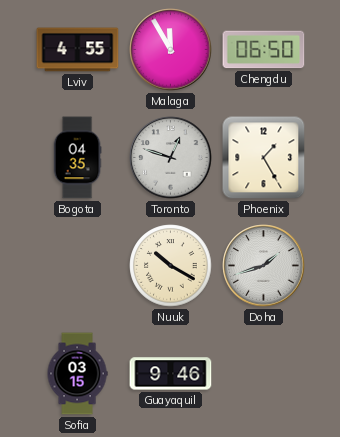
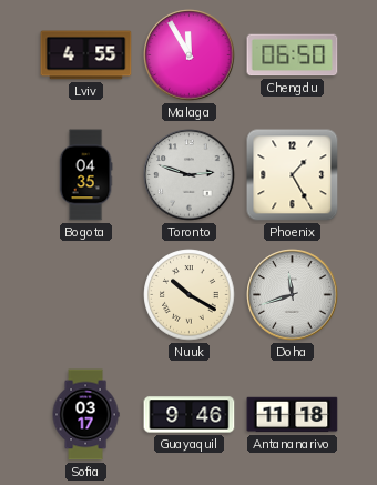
Toronto: 12:48 -> 2:48
Doha: 1:42 -> 11:42
Sofia: 03:15 -> 03:17
Antananarivo: none -> 11:18
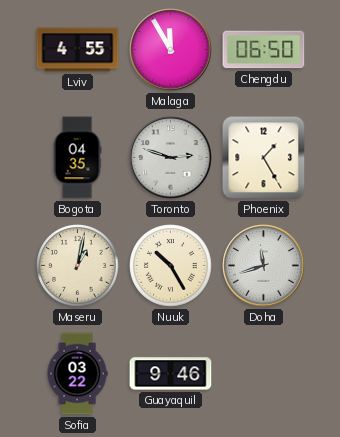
Maseru: none -> 1:02
Nuuk: 10:20 -> 10:25
Sofia: 03:17 -> 03:22
Antananarivo: 11:18 -> none
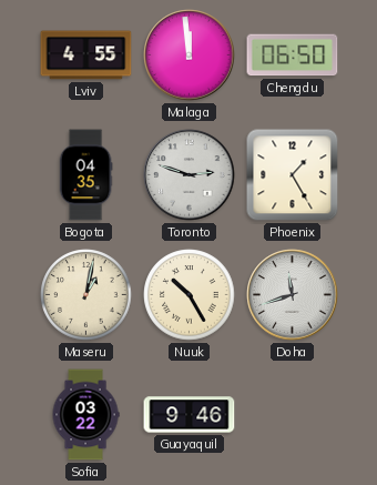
Malaga: 11:55 -> 11:59
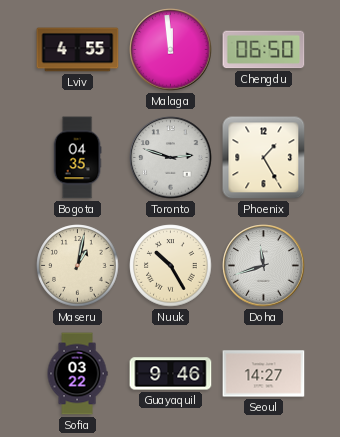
Seoul: none -> 14:27
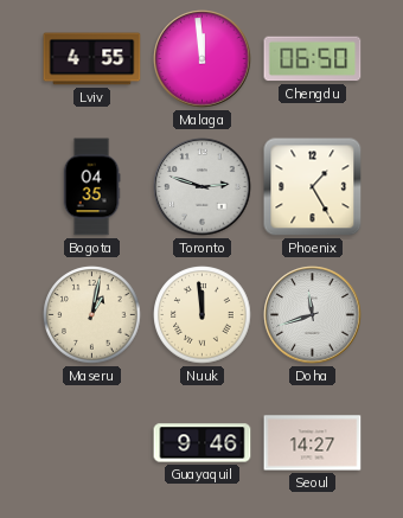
Nuuk: 10:25 -> 11:59
Sofia: 03:22 -> none
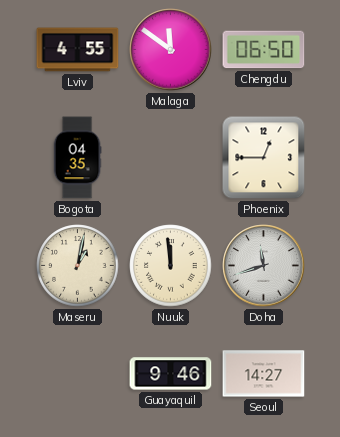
Malaga: 11:59 -> 11:51
Toronto: 2:48 -> none
Phoenix: 1:25 -> 12:45
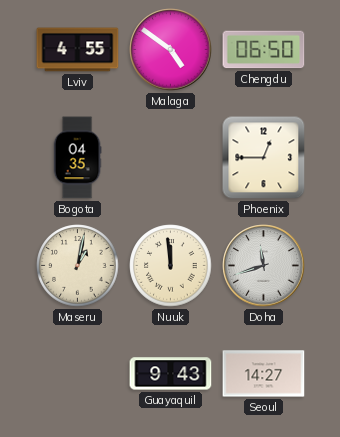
Malaga: 11:51 -> 4:51
Guayaquil: 9:46 -> 9:43
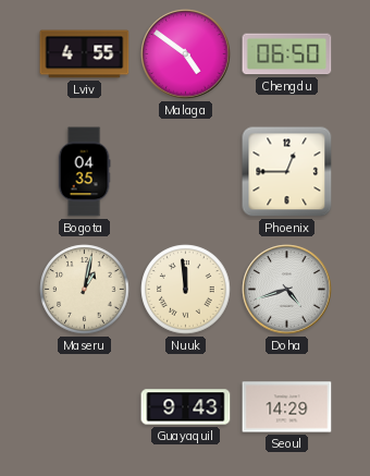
Doha: 11:42 -> 4:42
Seoul: 14:27 -> 14:29
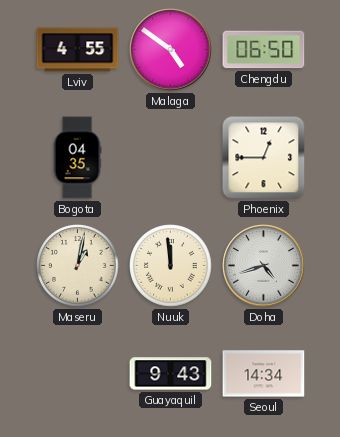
Seoul: 14:29 -> 14:34
